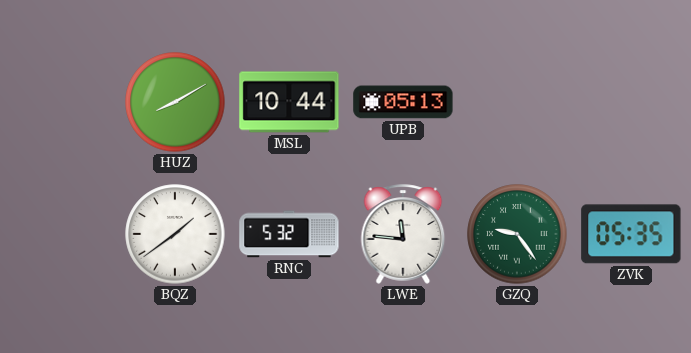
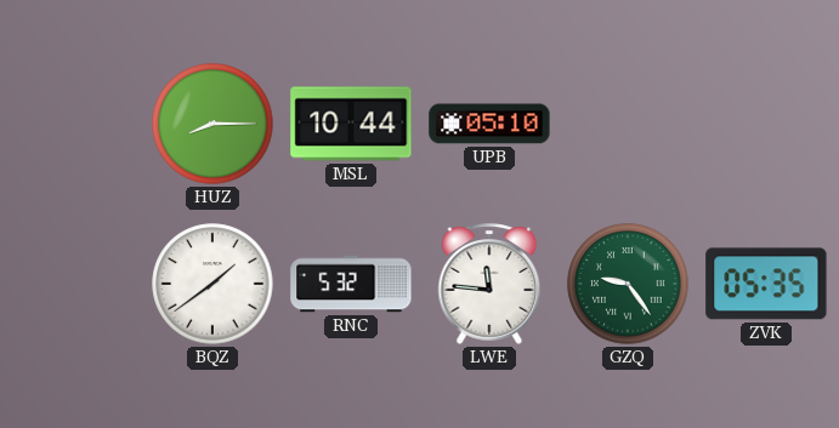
HUZ: 8:10 -> 8:15
UPB: 05:13 -> 05:10
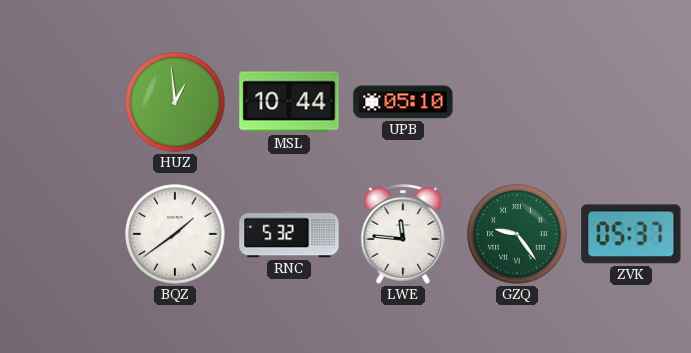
HUZ: 8:15 -> 12:59
ZVK: 05:35 -> 05:37
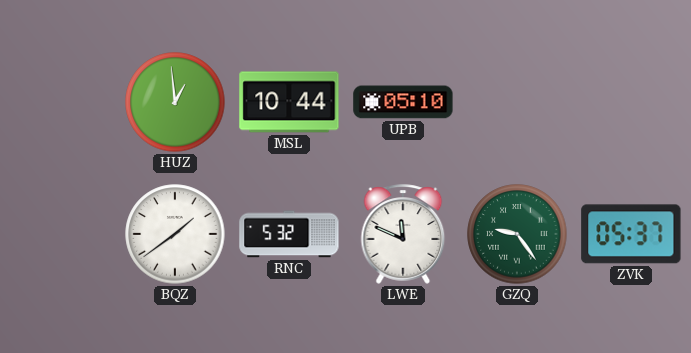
LWE: 11:46 -> 11:49
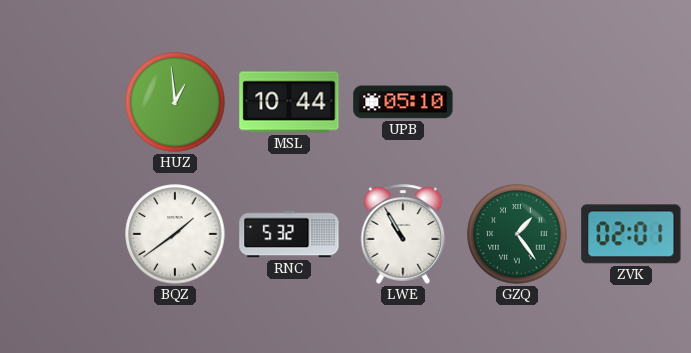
LWE: 11:49 -> 10:55
GZQ: 9:24 -> 1:24
ZVK: 05:37 -> 02:01
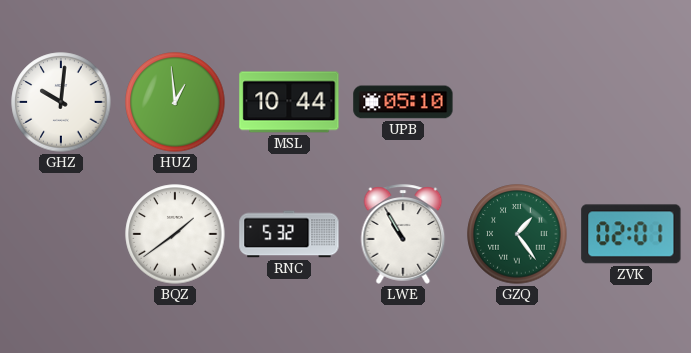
GHZ: none -> 10:01
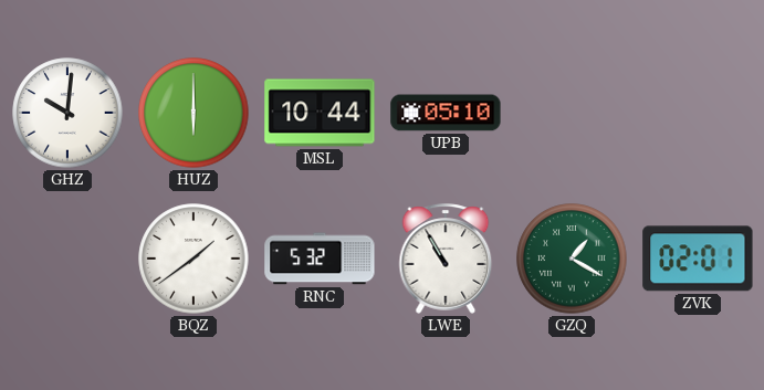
HUZ: 12:59 -> 6:00
GZQ: 1:24 -> 1:20
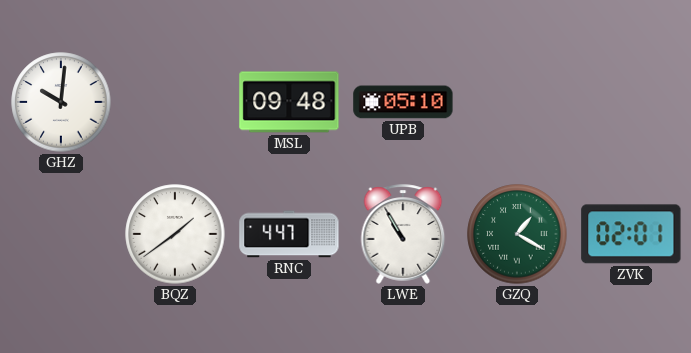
HUZ: 6:00 -> none
MSL: 10:44 -> 09:48
RNC: 5:32 -> 4:47
